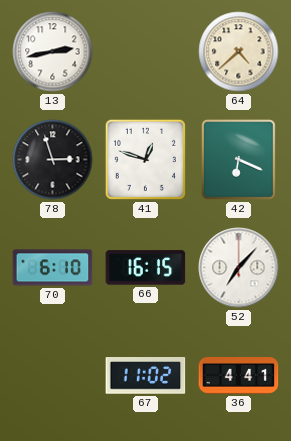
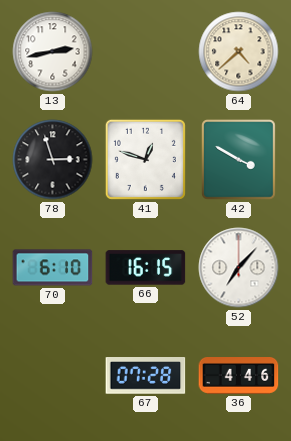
42: 6:19 -> 3:50
67: 11:02 -> 07:28
36: 4:41 -> 4:46
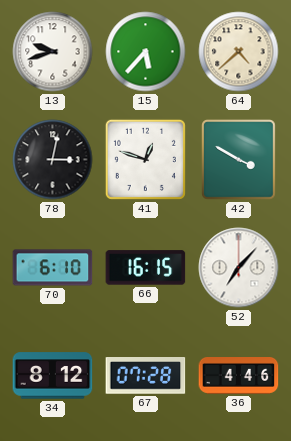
13: 2:43 -> 9:42
15: none -> 5:37
78: 2:57 -> 3:02
34: none -> 8:12
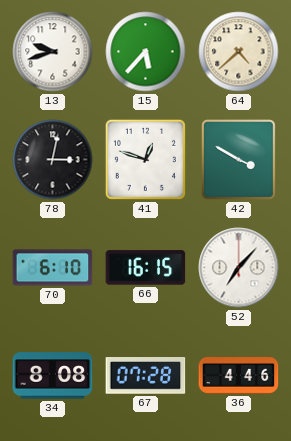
34: 8:12 -> 8:08
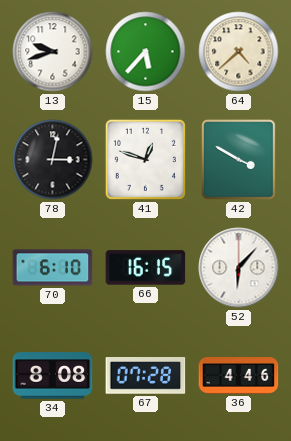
52: 7:07 -> 6:07
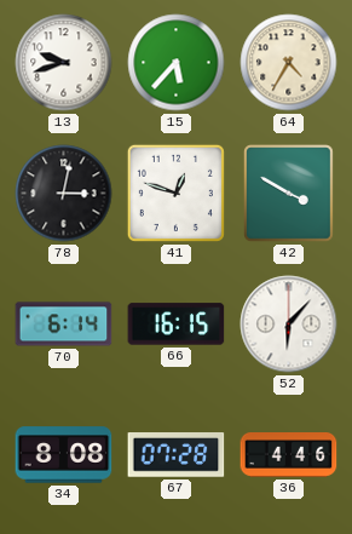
64: 4:38 -> 4:35
70: 6:10 -> 6:14
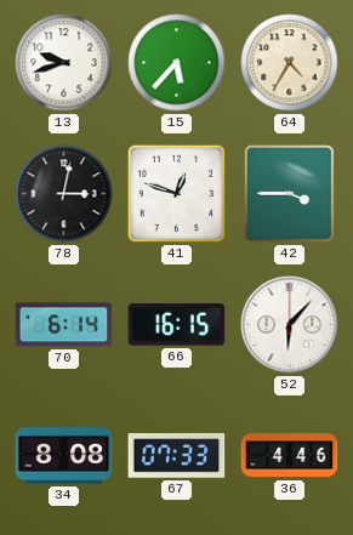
42: 3:50 -> 3:45
67: 07:28 -> 07:33
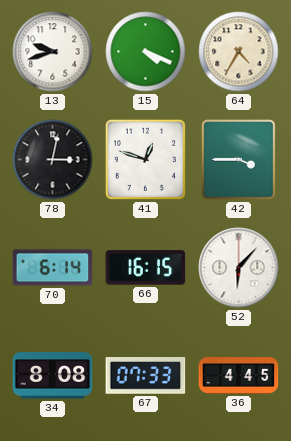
15: 5:37 -> 4:19
36: 4:46 -> 4:45
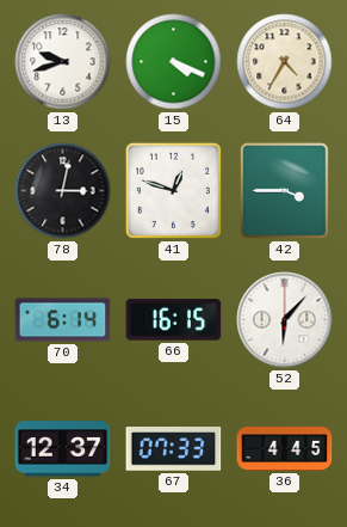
34: 8:08 -> 12:37
